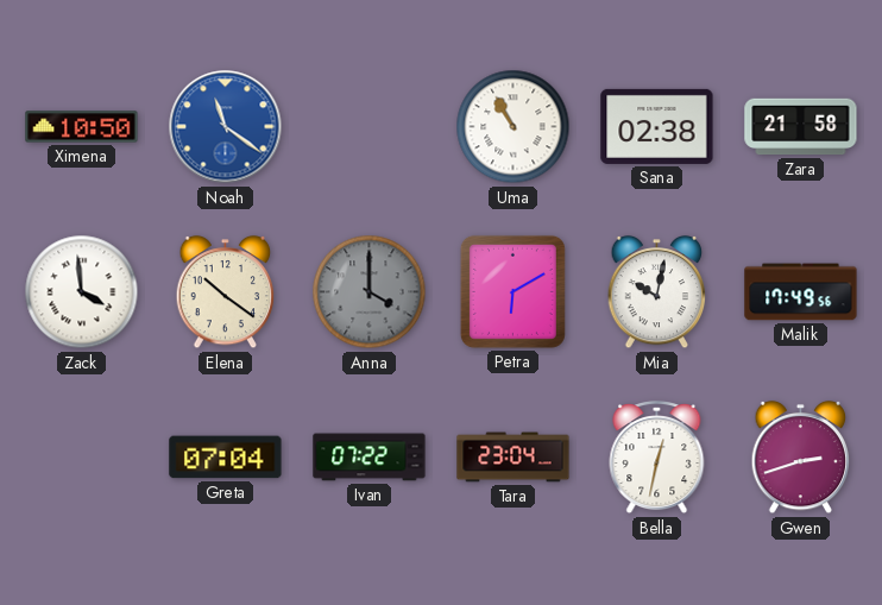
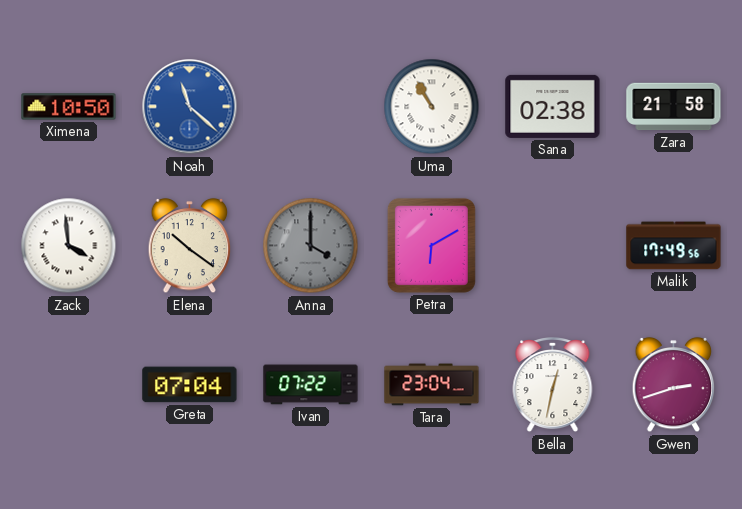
Noah: 11:21 -> 11:22
Mia: 10:02 -> none
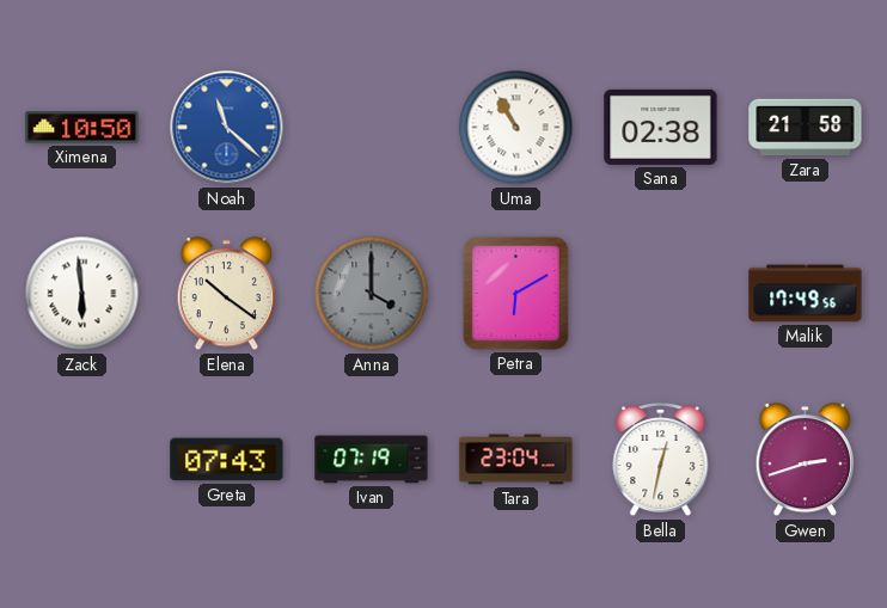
Zack: 3:59 -> 5:59
Greta: 07:04 -> 07:43
Ivan: 07:22 -> 07:19
